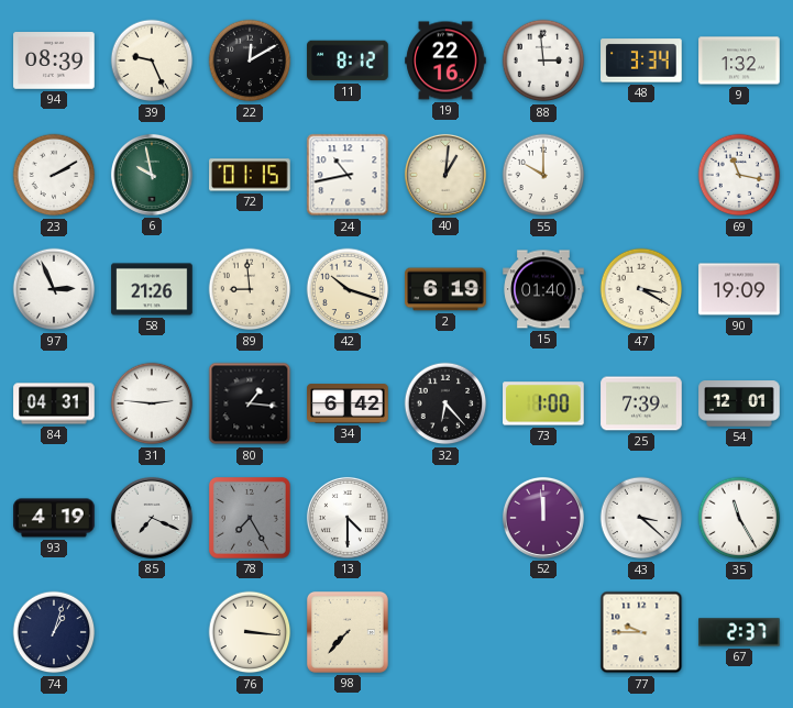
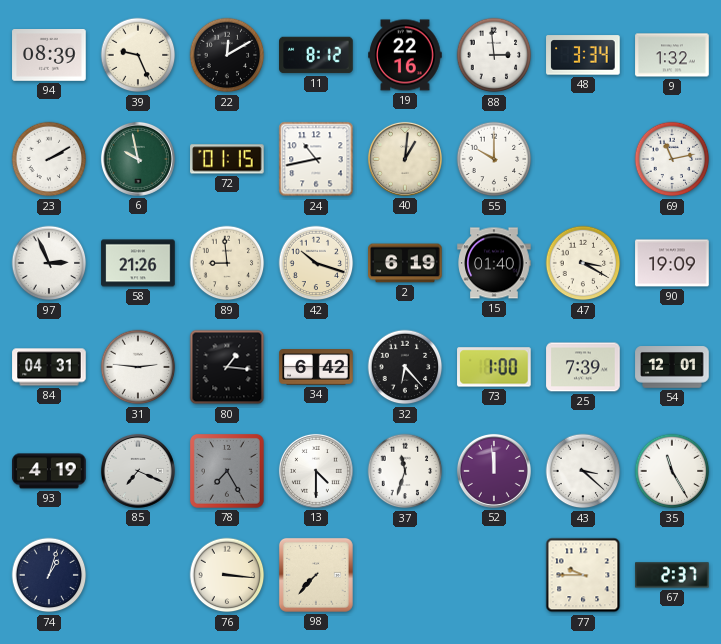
69: 11:17 -> 11:13
37: none -> 11:33
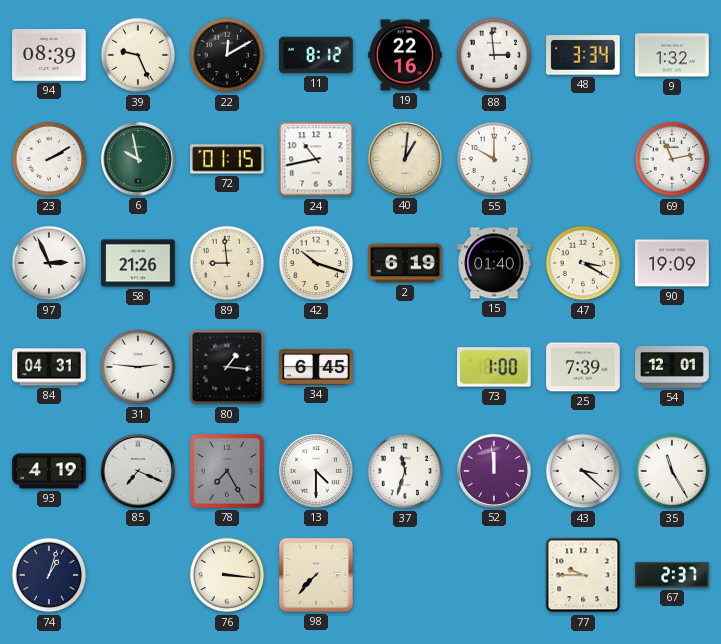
34: 6:42 -> 6:45
32: 6:23 -> none
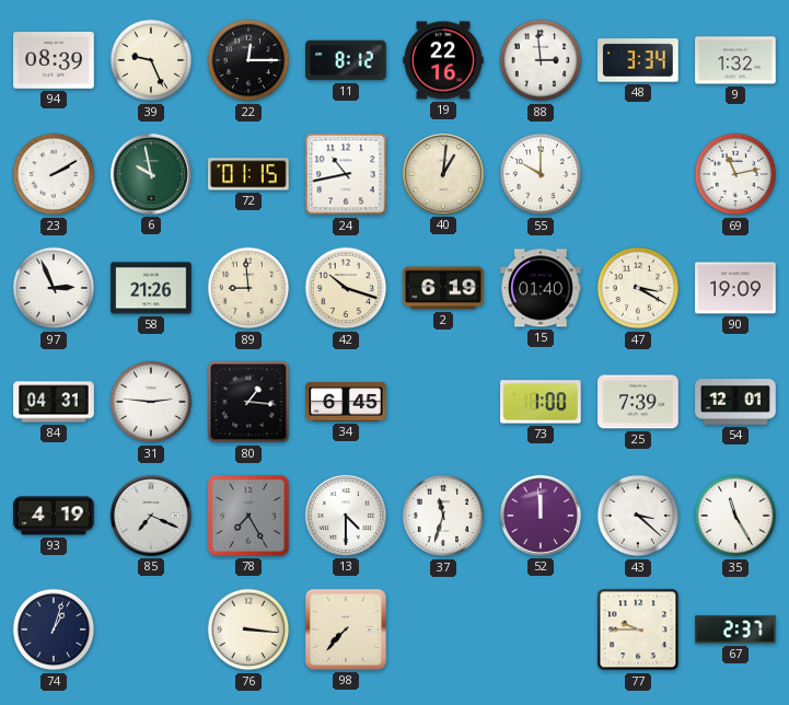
22: 12:10 -> 12:15
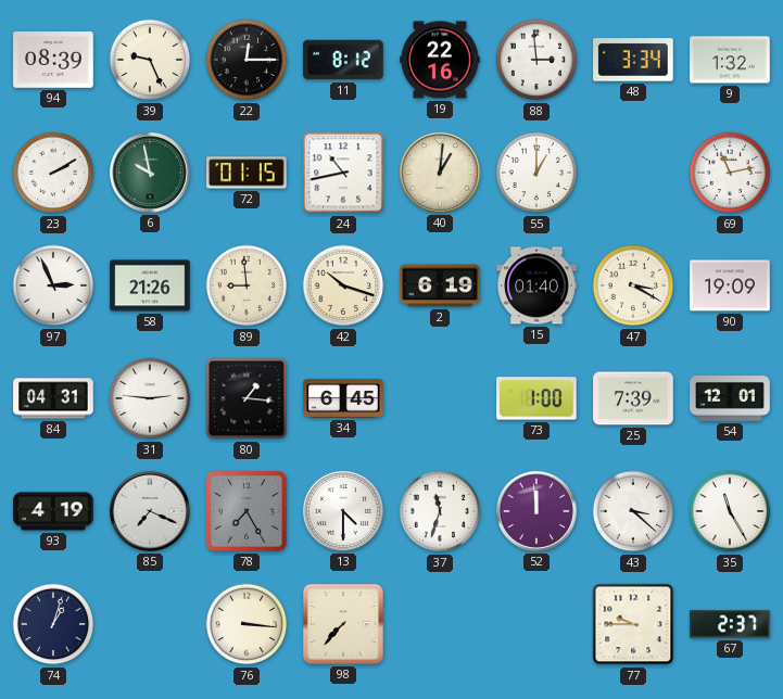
55: 10:00 -> 1:00
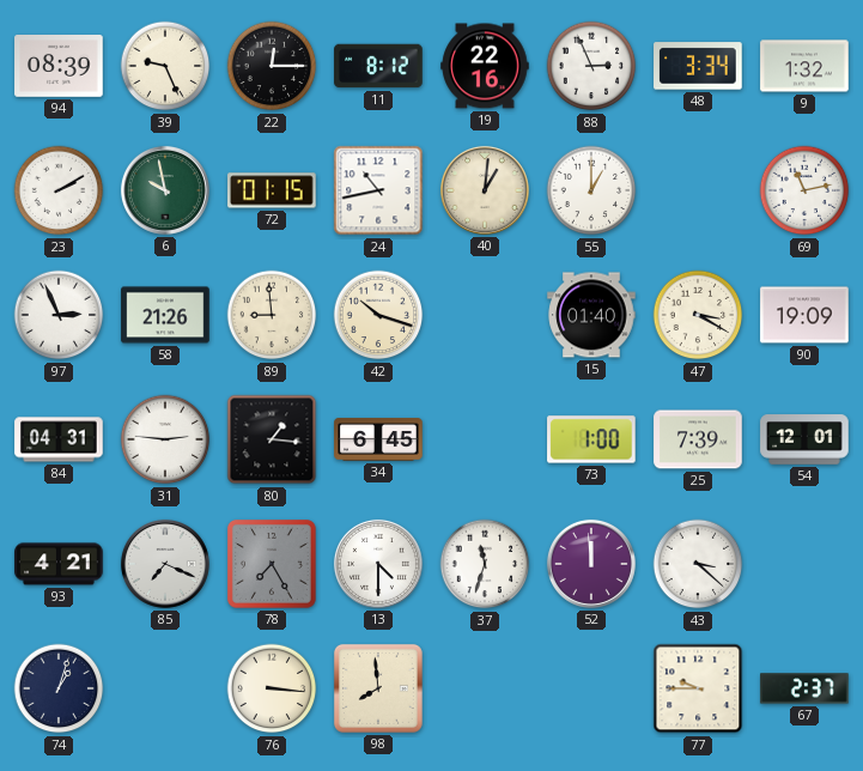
88: 2:59 -> 2:56
2: 6:19 -> none
93: 4:19 -> 4:21
35: 11:25 -> none
98: 7:37 -> 7:59
